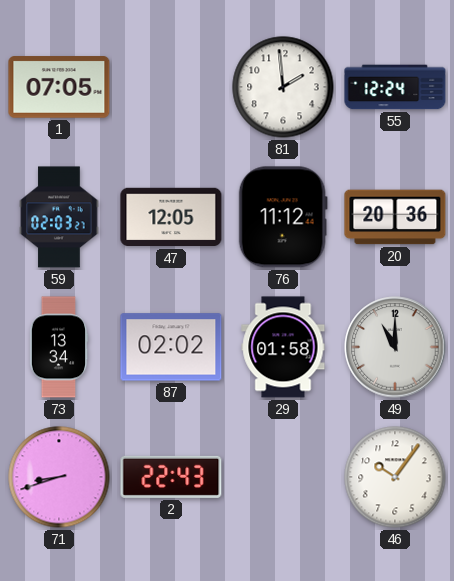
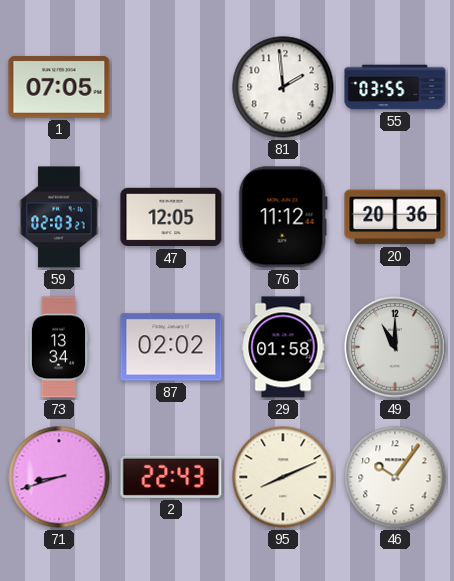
55: 12:24 -> 03:55
95: none -> 8:11
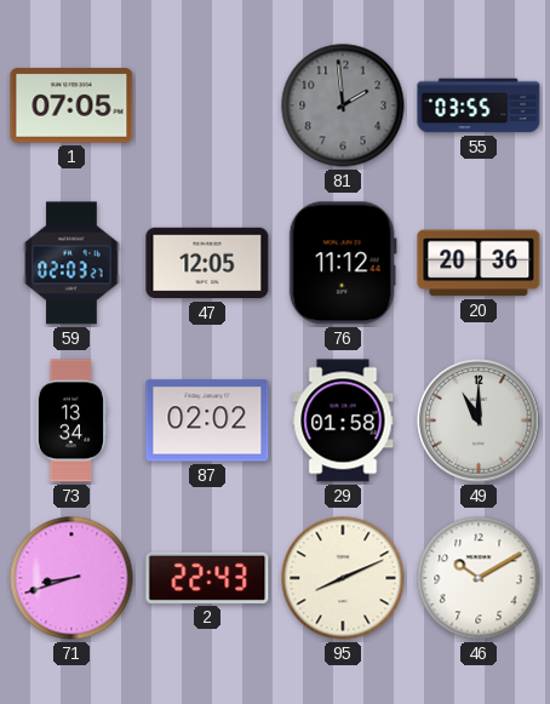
81 dial: white -> grey
46: 10:06 -> 10:10
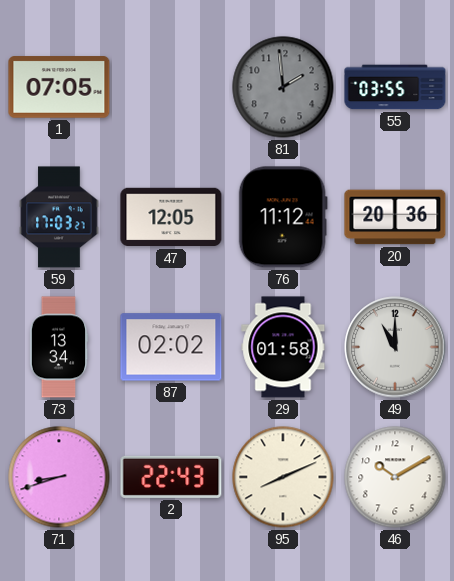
59: 02:03 -> 17:03
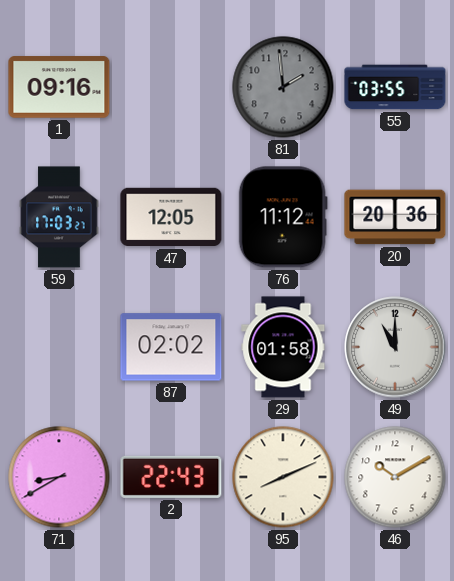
1: 07:05 -> 09:16
73: 13:34 -> none
71: 8:42 -> 8:40
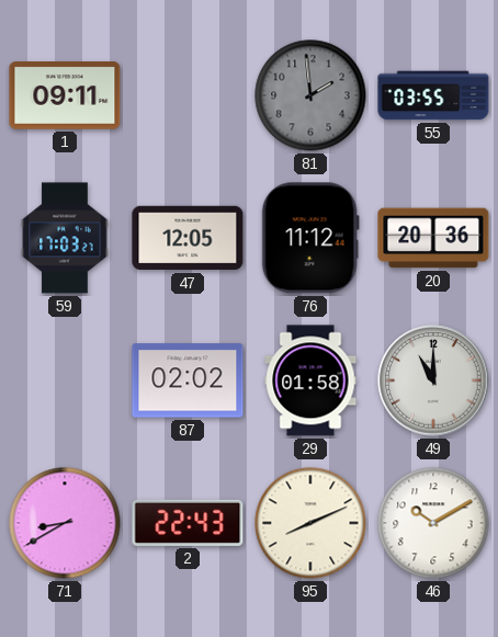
1: 09:16 -> 09:11
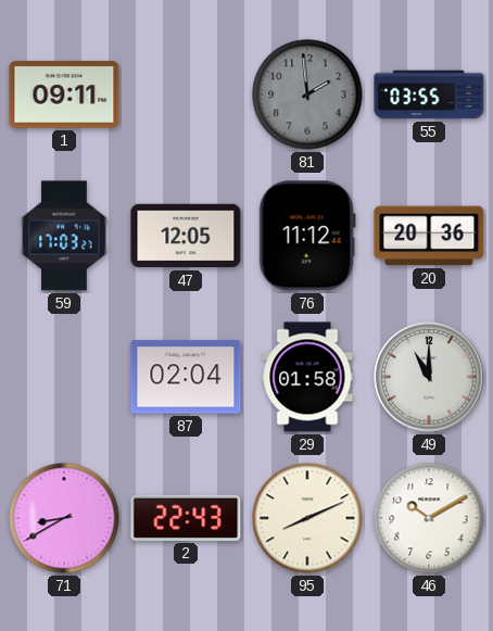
87: 02:02 -> 02:04
